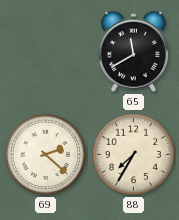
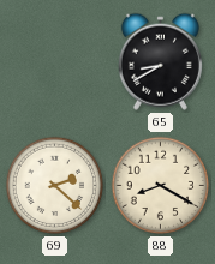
65: 11:40 -> 8:40
88: 7:35 -> 8:20
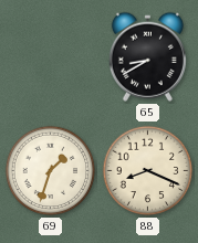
69: 2:22 -> 1:33
88: 8:20 -> 8:19
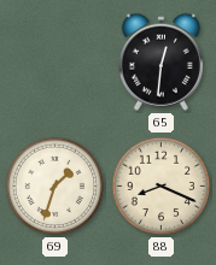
65: 8:40 -> 12:31
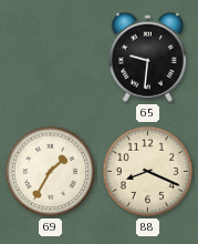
65: 12:31 -> 9:31
69: 1:33 -> 1:35
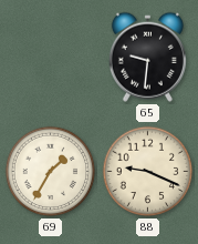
88: 8:19 -> 9:19
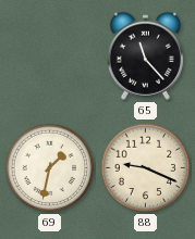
65: 9:31 -> 11:23
69: 1:35 -> 1:32
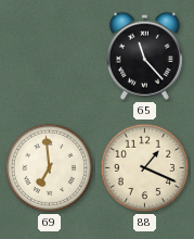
69: 1:32 -> 6:59
88: 9:19 -> 1:19
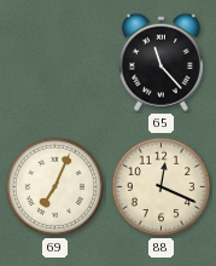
69: 6:59 -> 7:04
88: 1:19 -> 12:19
